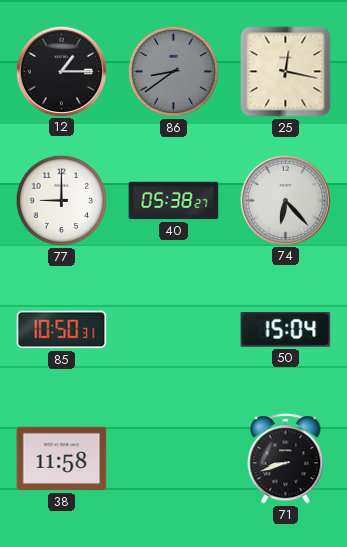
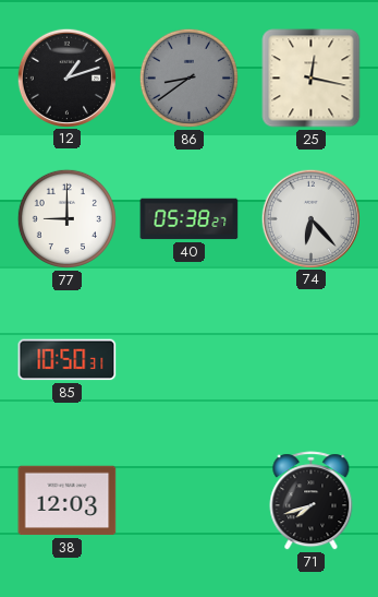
12: 1:15 -> 1:12
50: 15:04 -> none
38: 11:58 -> 12:03
71: 8:42 -> 7:42
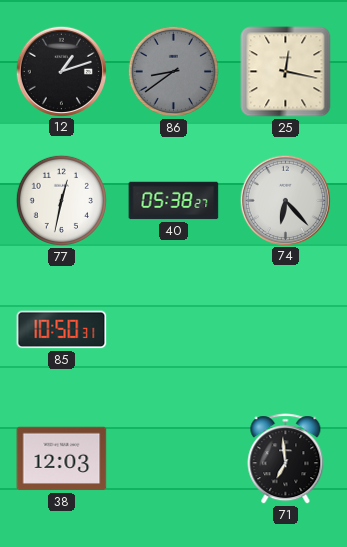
77: 9:00 -> 12:32
71: 7:42 -> 6:59
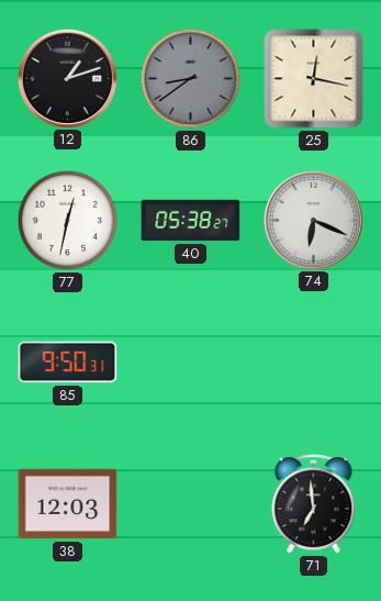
74: 6:23 -> 6:19
85: 10:50 -> 9:50
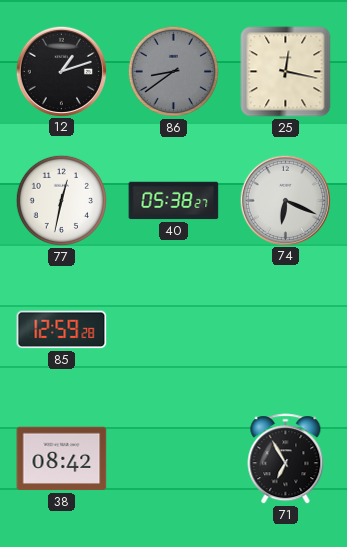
85: 9:50 -> 12:59
38: 12:03 -> 08:42
71: 6:59 -> 6:55
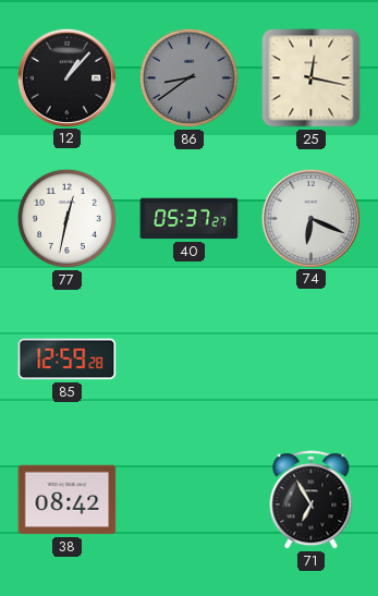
12: 1:12 -> 1:07
40: 05:38 -> 05:37
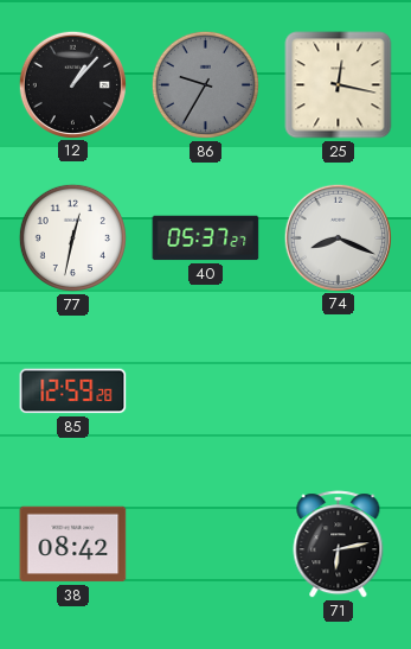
86: 8:39 -> 9:35
74: 6:19 -> 8:19
71: 6:55 -> 6:13
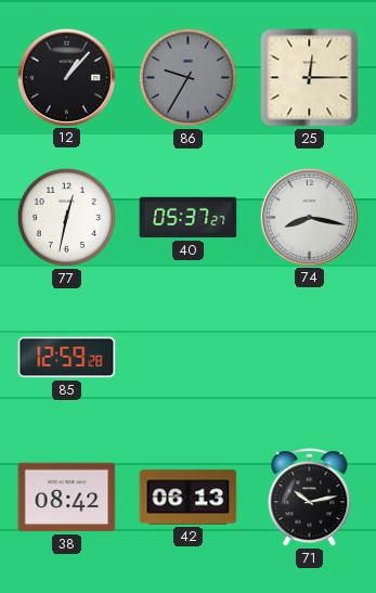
25: 12:17 -> 12:15
74: 8:19 -> 8:17
42: none -> 06:13
71: 6:13 -> 10:13
